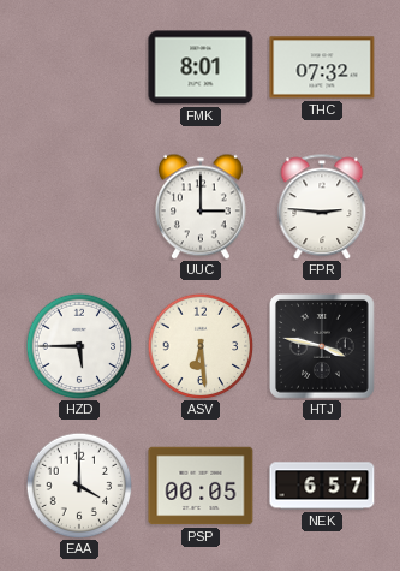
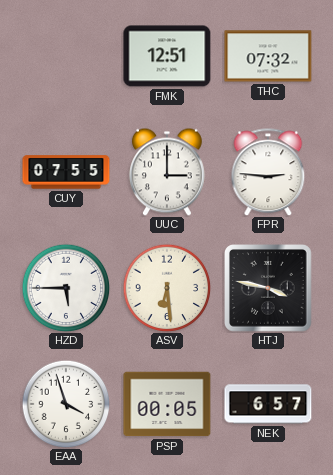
FMK: 8:01 -> 12:51
CUY: none -> 07:55
EAA: 4:00 -> 3:57
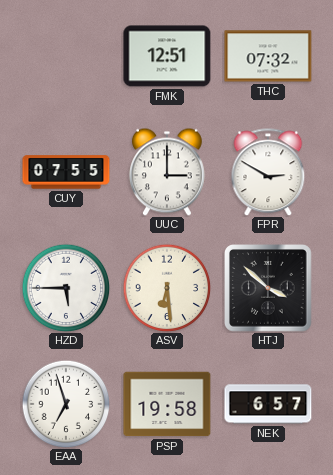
FPR: 2:46 -> 2:50
HTJ: 3:47 -> 3:52
EAA: 3:57 -> 6:57
PSP: 00:05 -> 19:58
